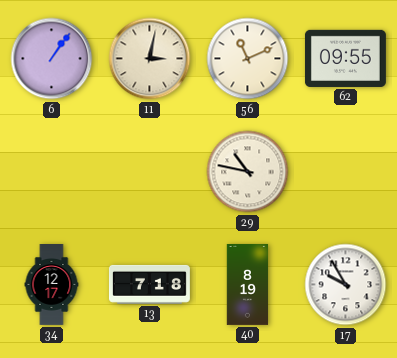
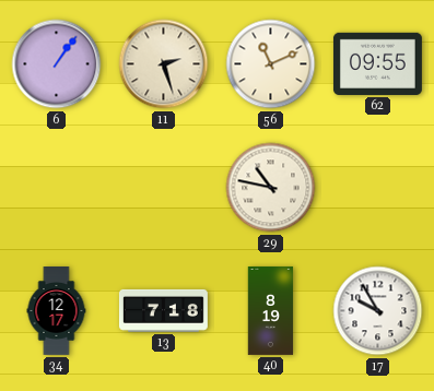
11: 3:02 -> 2:27
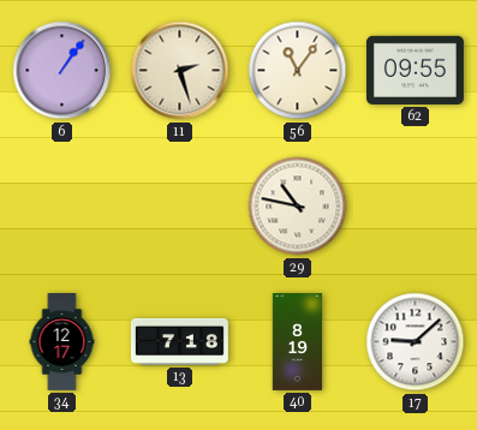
56: 11:11 -> 11:06
17: 9:55 -> 9:08
